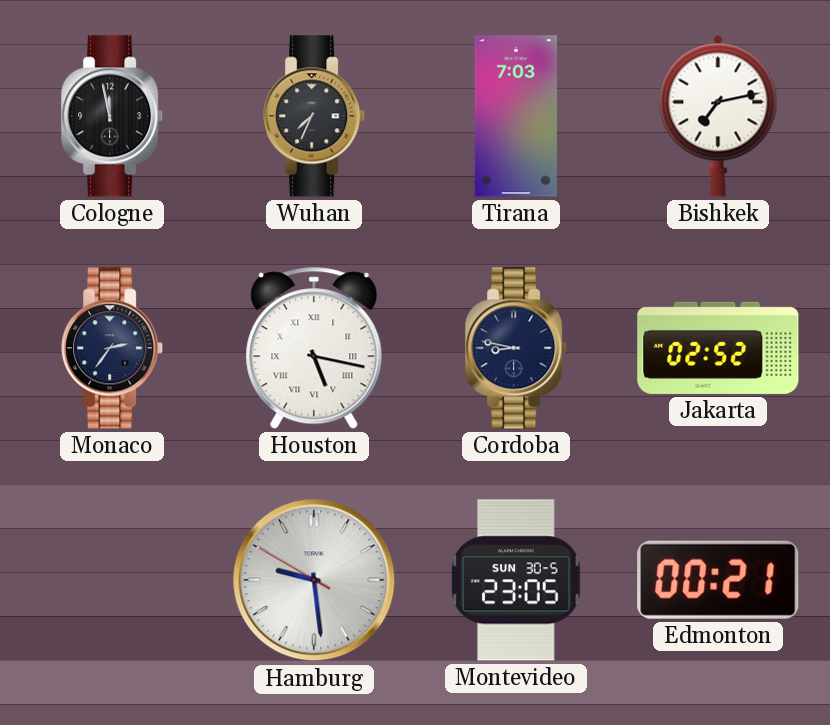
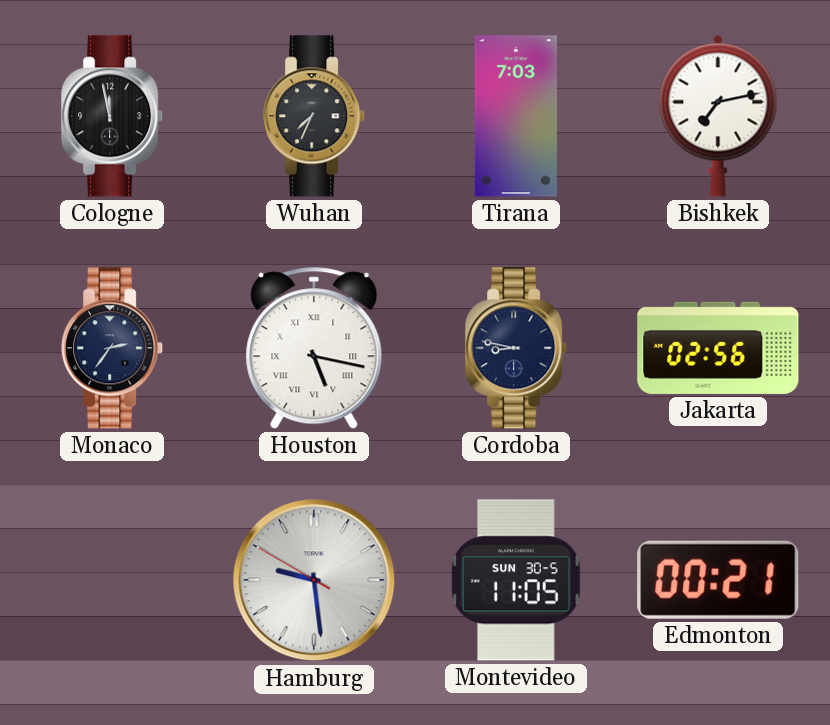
Jakarta: 02:52 -> 02:56
Montevideo: 23:05 -> 11:05
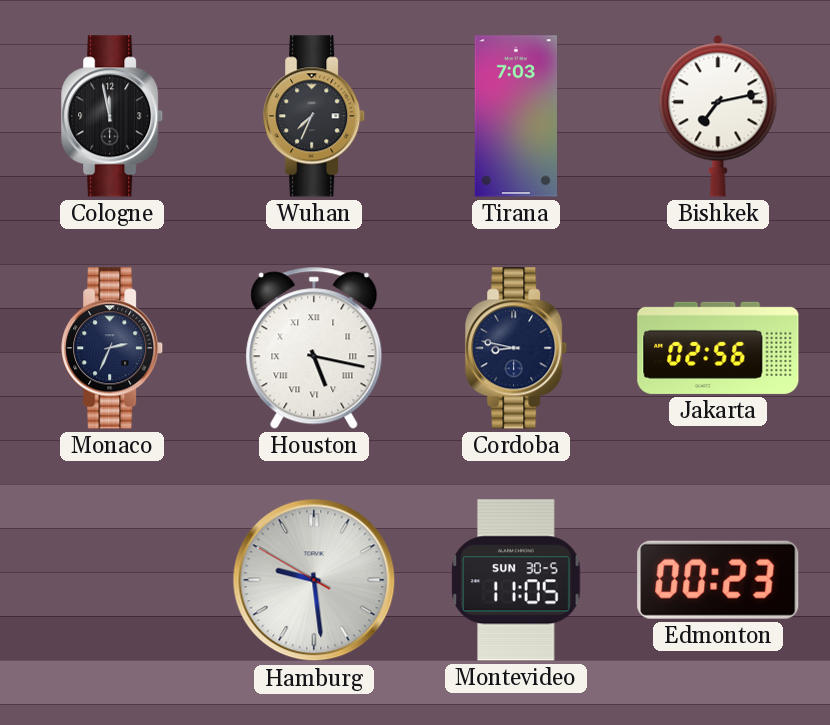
Monaco: 2:36 -> 2:34
Edmonton: 00:21 -> 00:23
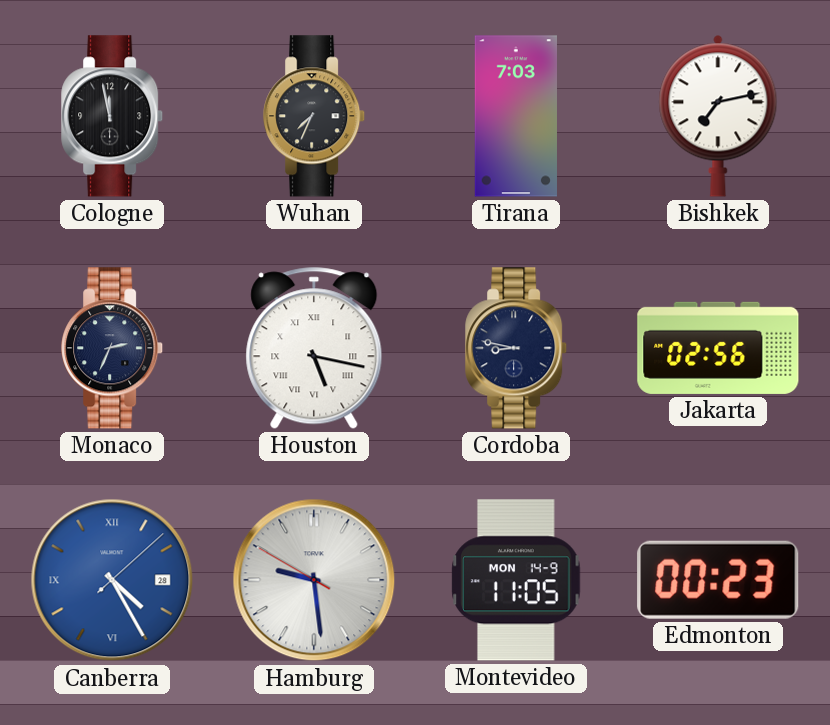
Canberra: none -> 4:25
Montevideo date: SUN 30-5 -> MON 14-9
